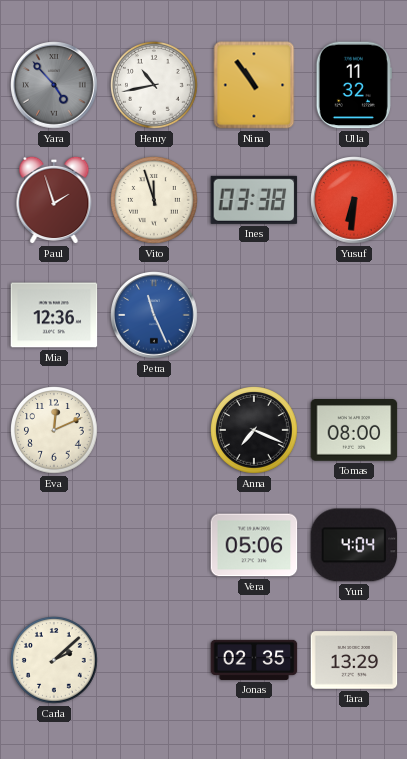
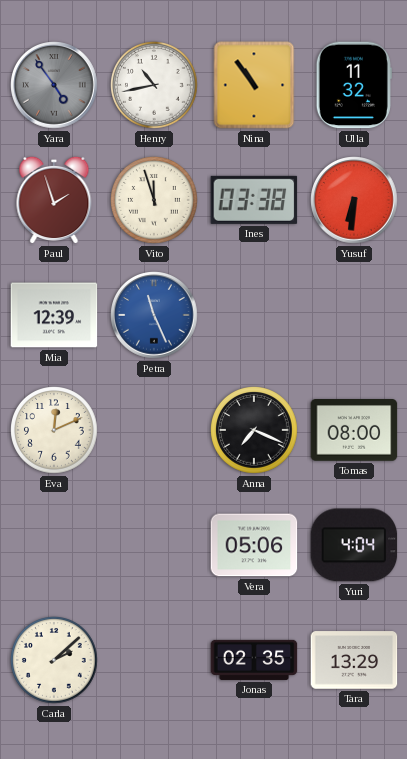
Yara: 4:53 -> 4:54
Mia: 12:36 -> 12:39
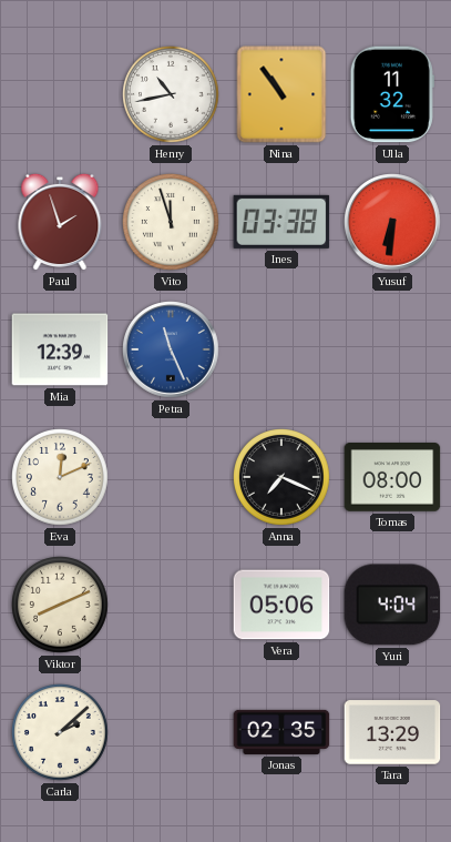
Yara: 4:54 -> none
Viktor: none -> 8:11
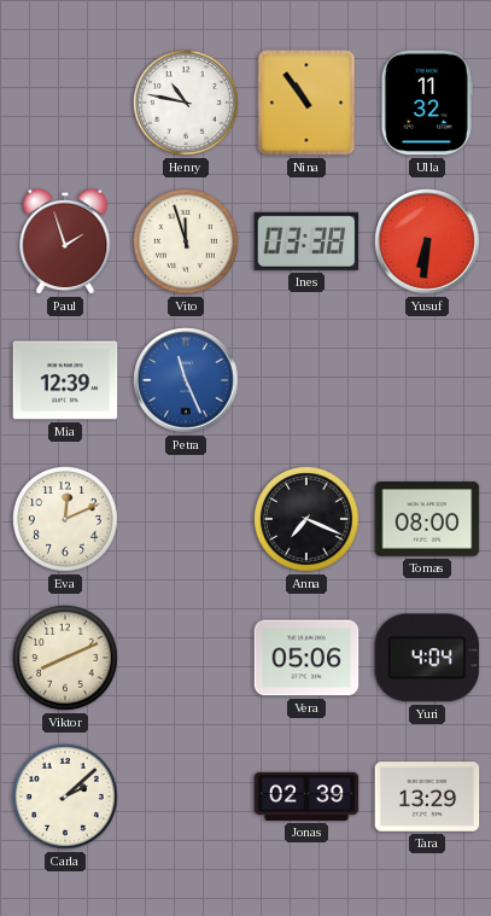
Henry: 10:43 -> 10:47
Jonas: 02:35 -> 02:39
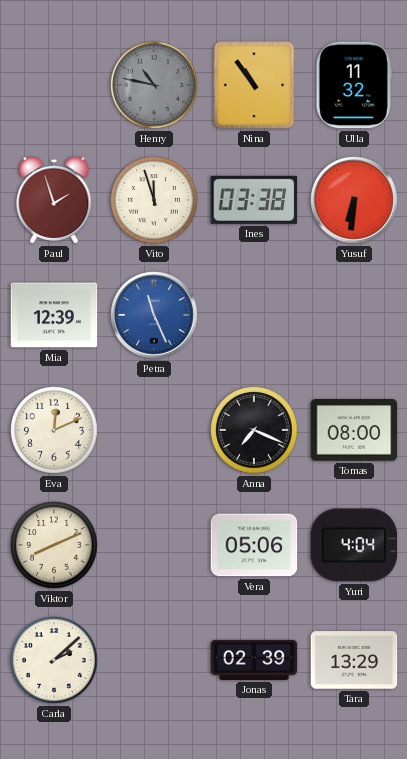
Henry dial: white -> grey
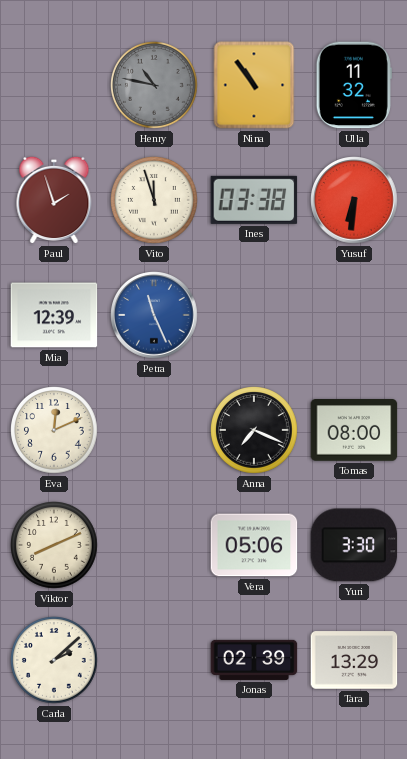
Yuri: 4:04 -> 3:30
